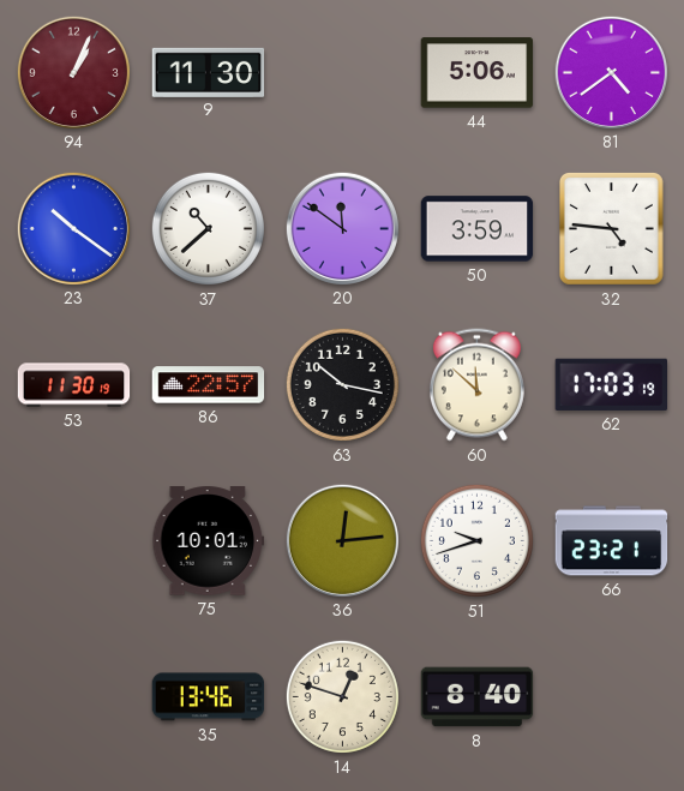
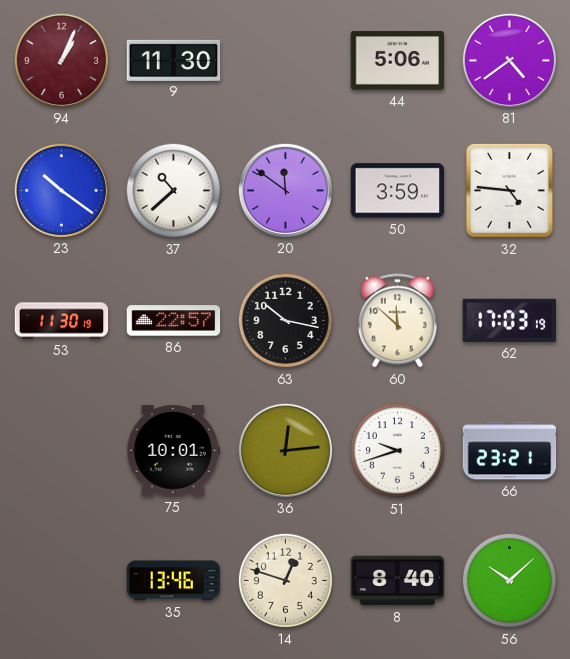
56: none -> 10:08
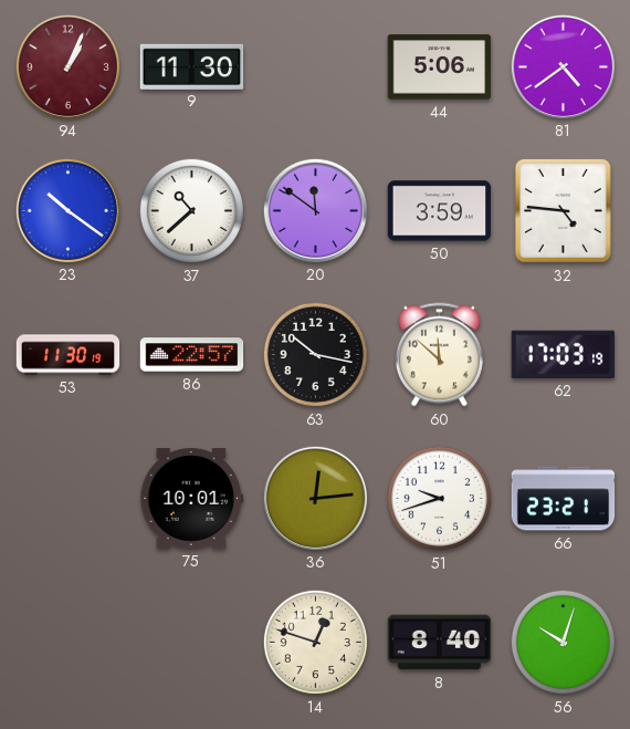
35: 13:46 -> none
56: 10:08 -> 10:03
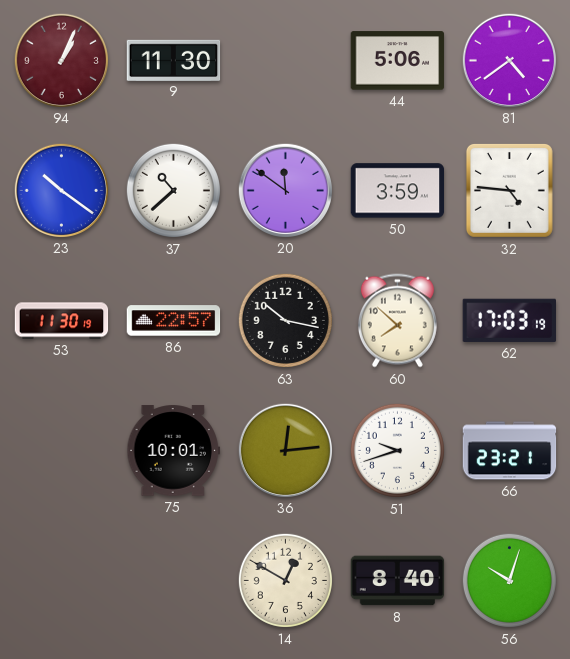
60: 11:52 -> 7:52
14: 12:48 -> 12:50
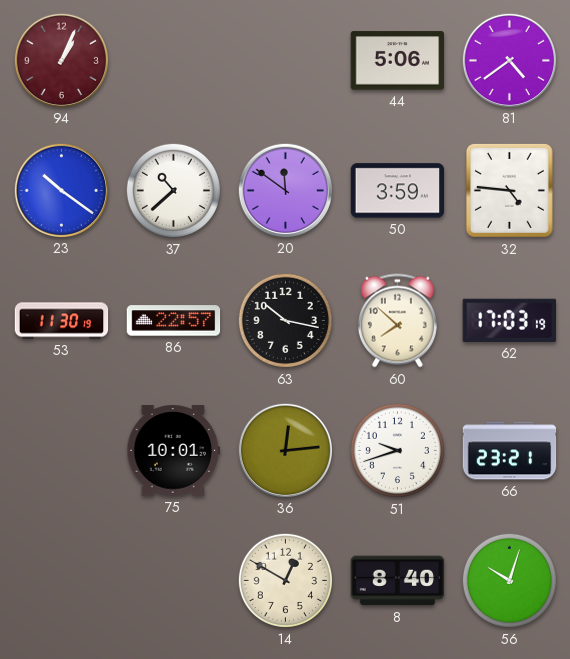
9: 11:30 -> none
